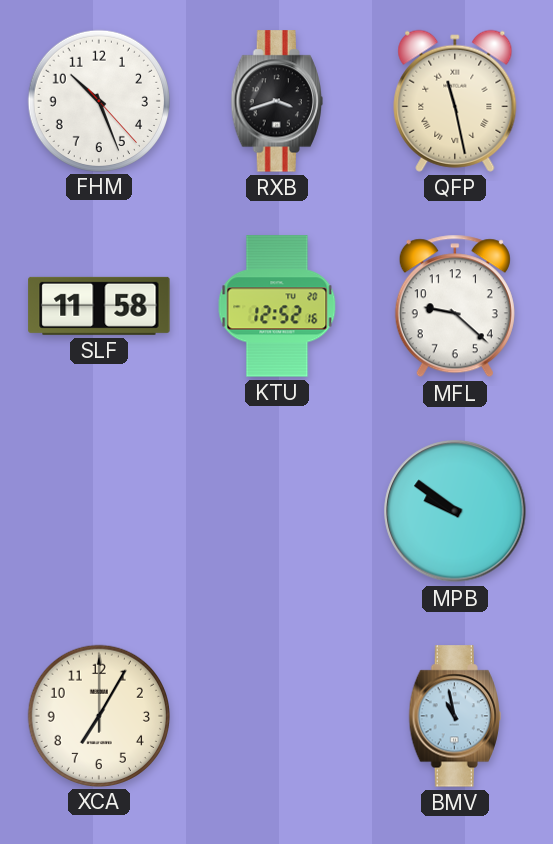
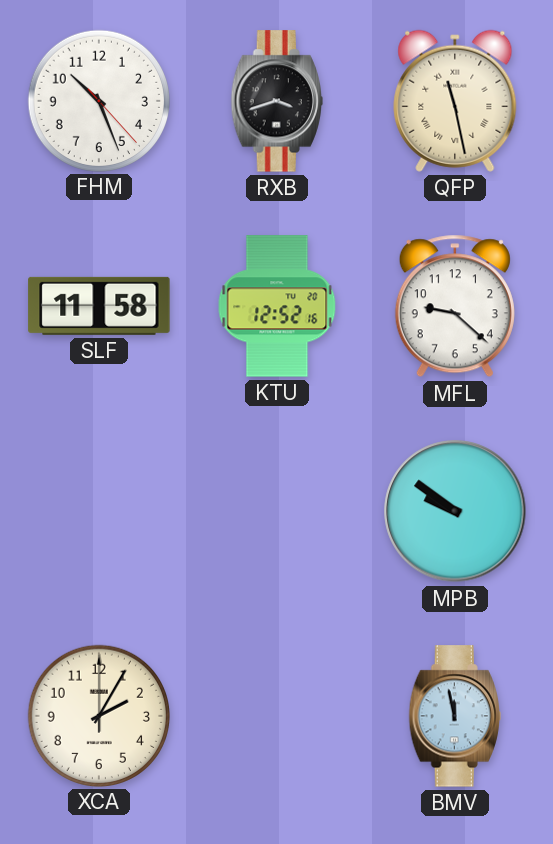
XCA: 7:05 -> 2:05
BMV: 10:58 -> 11:58
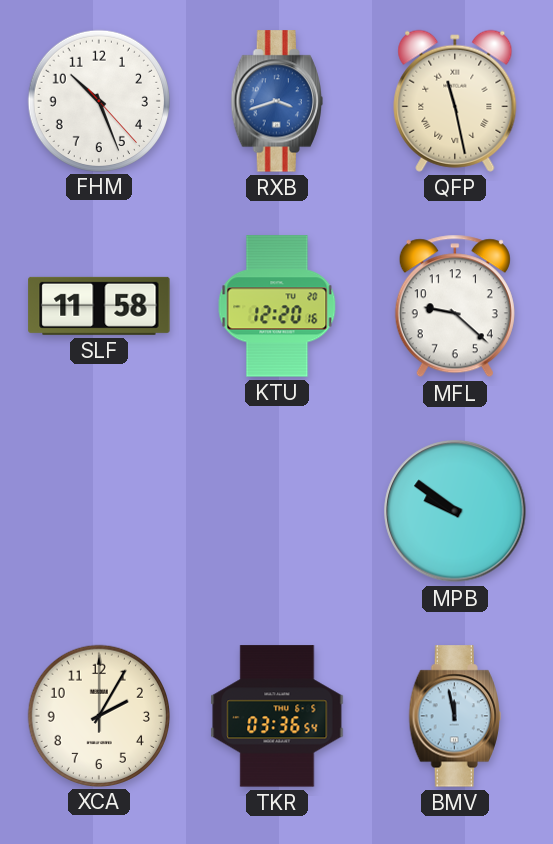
RXB dial: black -> blue
KTU: 12:52 -> 12:20
TKR: none -> 03:36
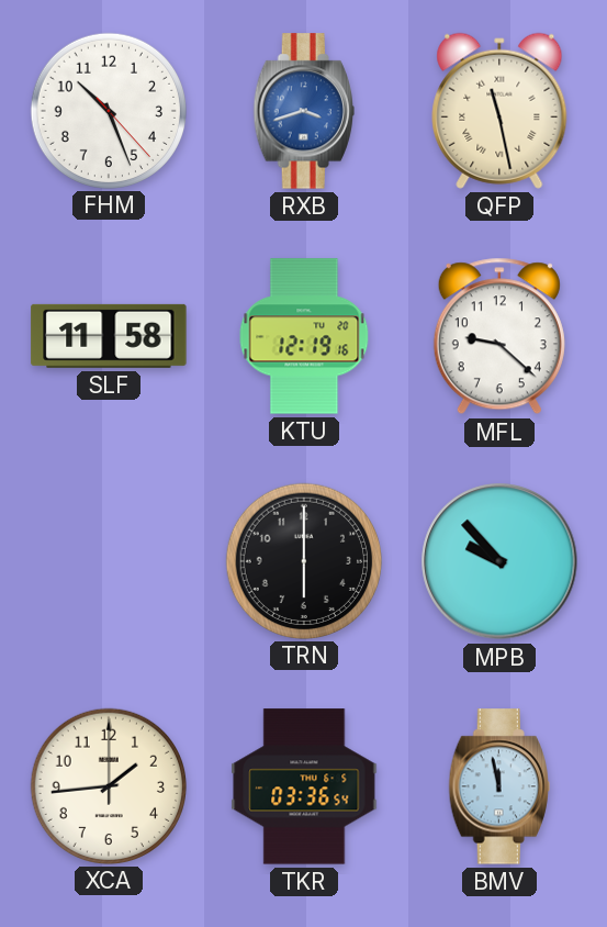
KTU: 12:20 -> 12:19
TRN: none -> 6:00
MPB: 9:51 -> 9:53
XCA: 2:05 -> 1:44
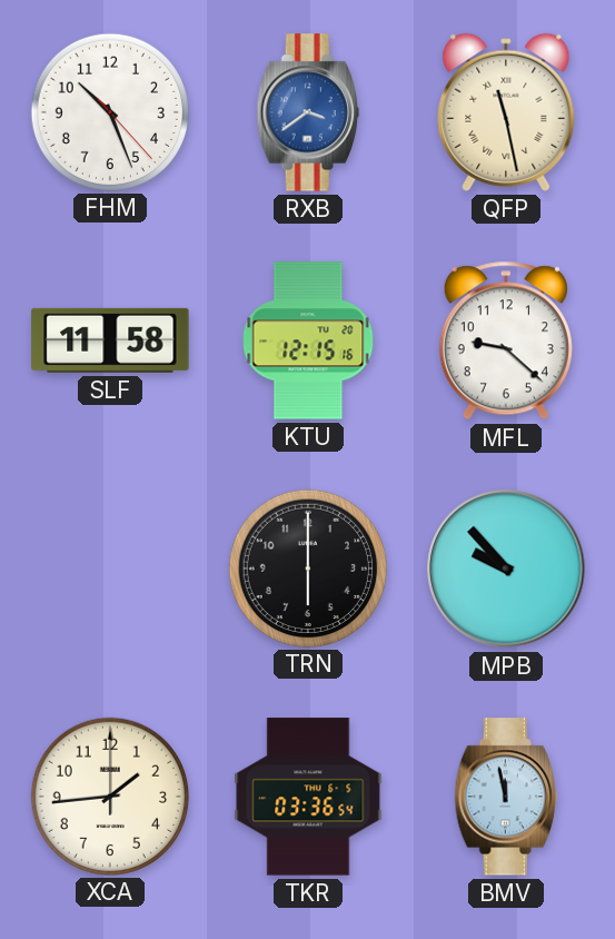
RXB: 3:42 -> 3:39
KTU: 12:19 -> 12:15
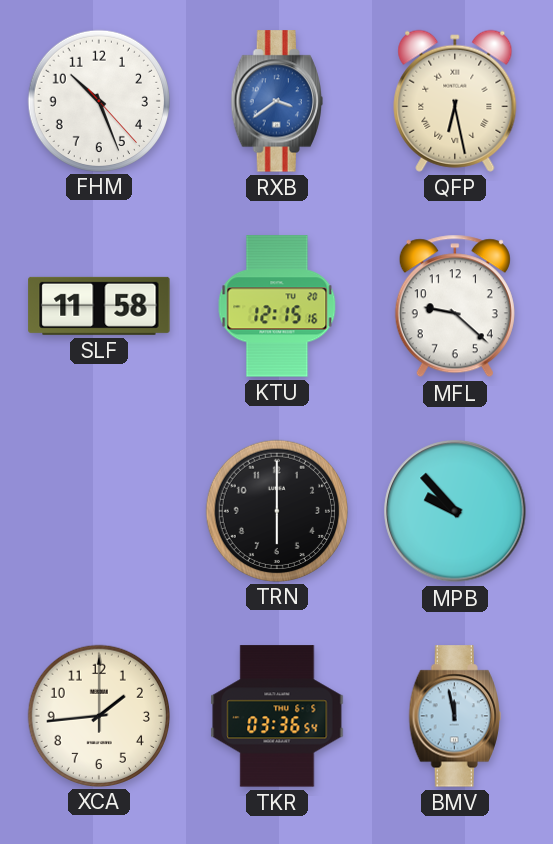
QFP: 11:28 -> 6:28
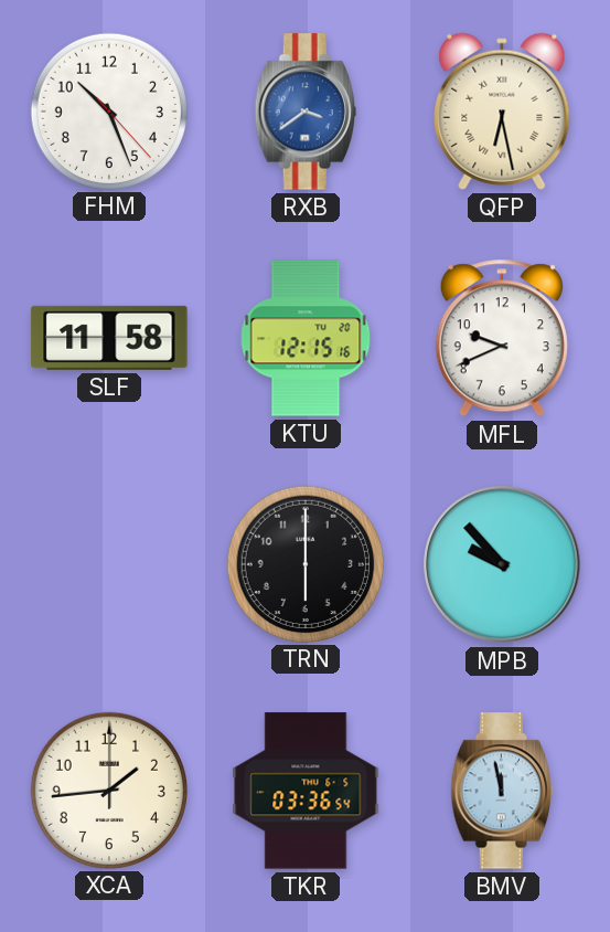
MFL: 9:22 -> 9:41
